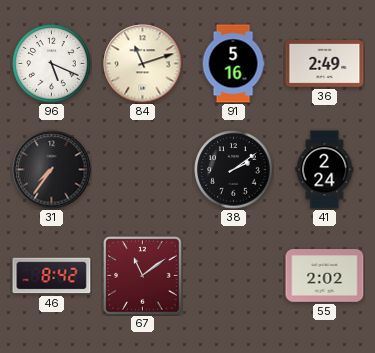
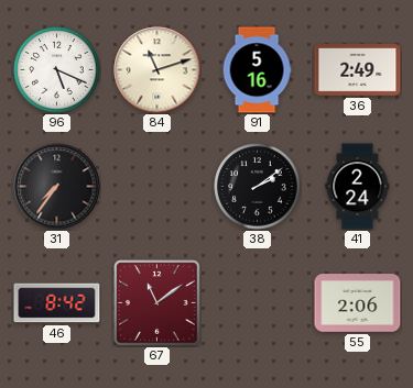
55: 2:02 -> 2:06
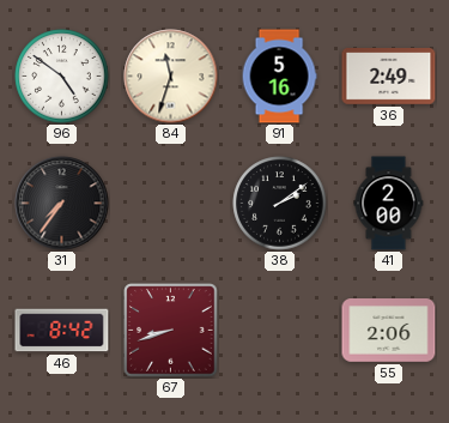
96: 5:19 -> 4:51
84: 11:12 -> 11:33
41: 2:24 -> 2:00
67: 11:09 -> 8:42
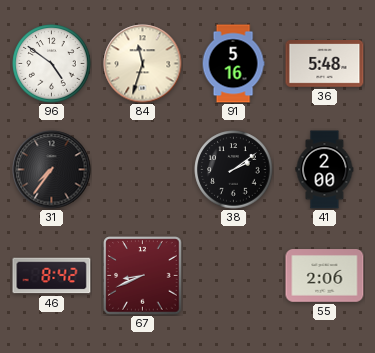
36: 2:49 -> 5:48
67: 8:42 -> 8:41
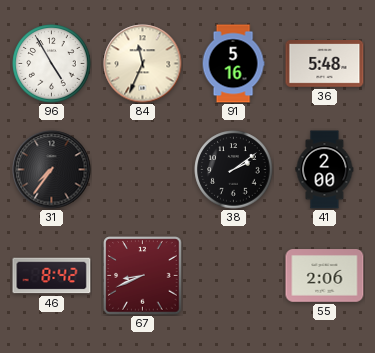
96: 4:51 -> 4:55
84: 11:33 -> 11:34
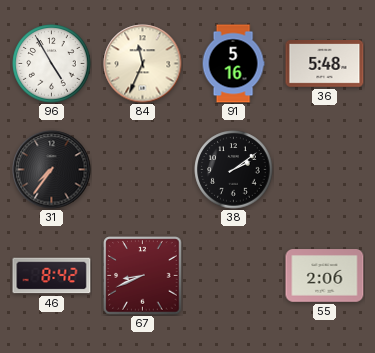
41: 2:00 -> none
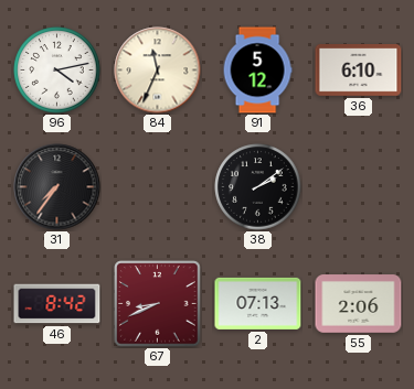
96: 4:55 -> 4:13
91: 5:16 -> 5:12
36: 5:48 -> 6:10
2: none -> 07:13
